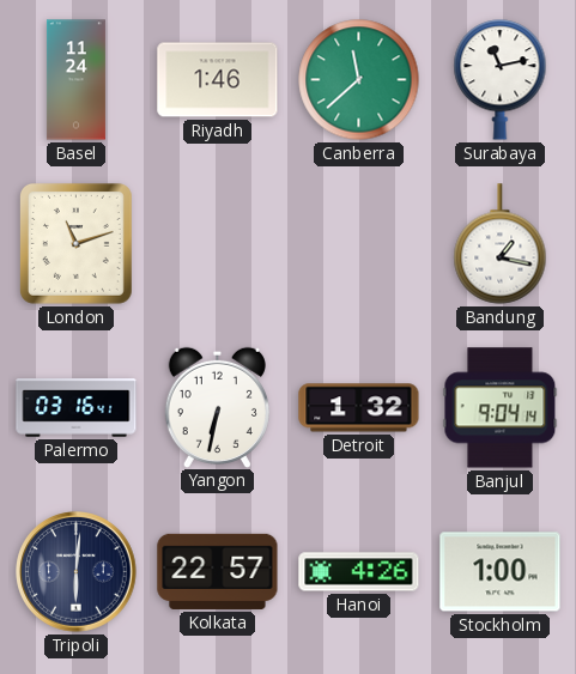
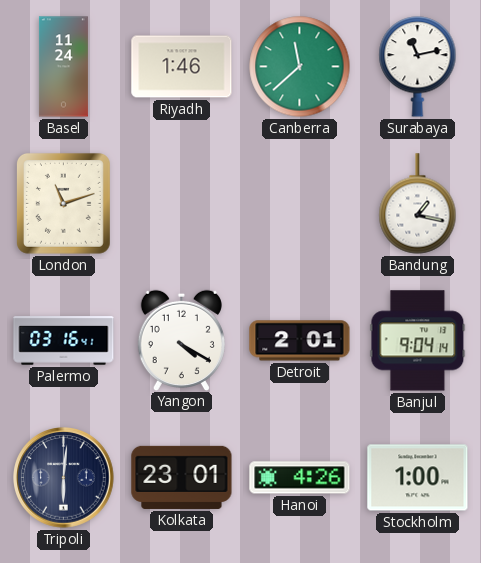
Yangon: 6:32 -> 4:20
Detroit: 1:32 -> 2:01
Kolkata: 22:57 -> 23:01
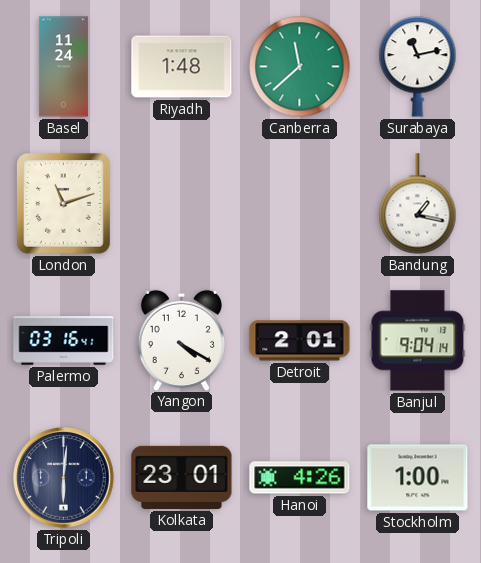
Riyadh: 1:46 -> 1:48
